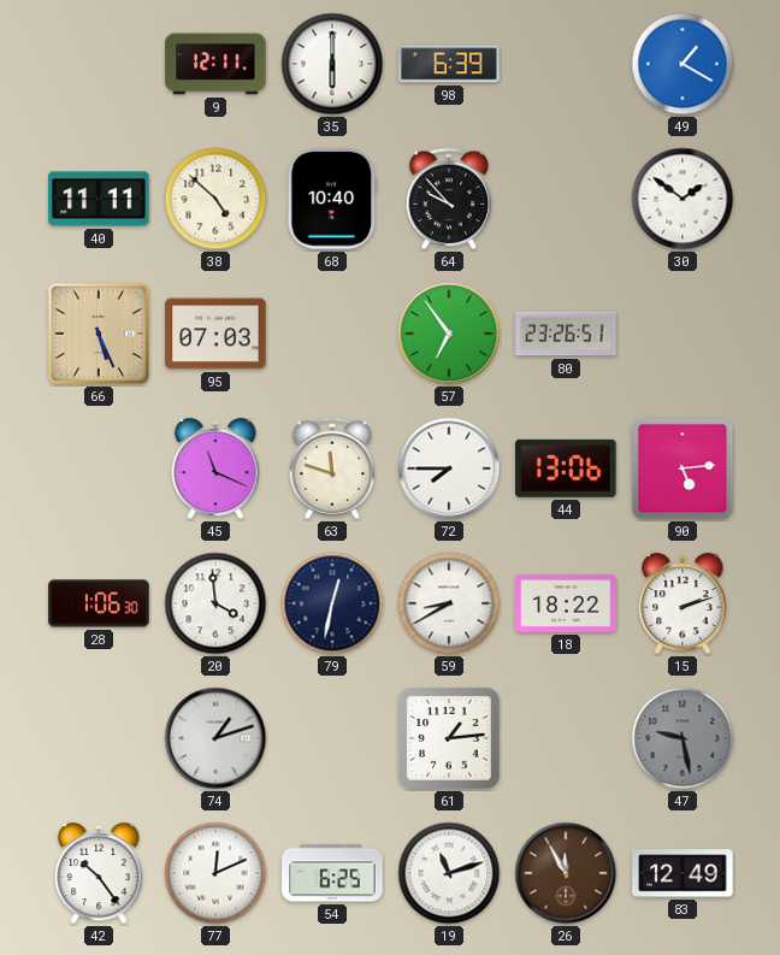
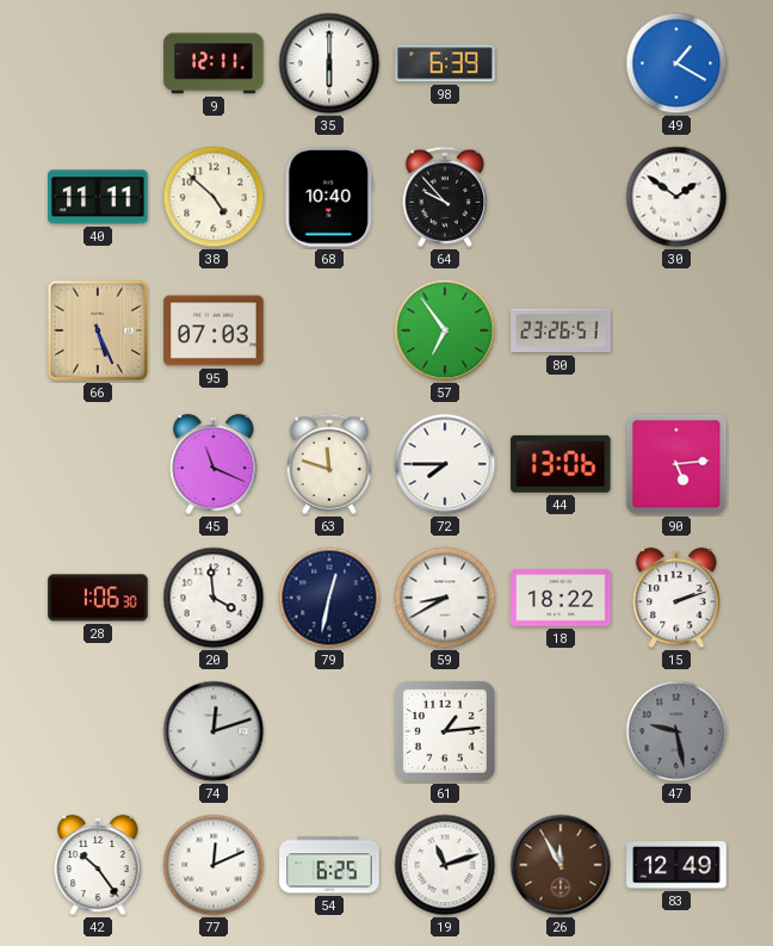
74: 1:12 -> 12:12
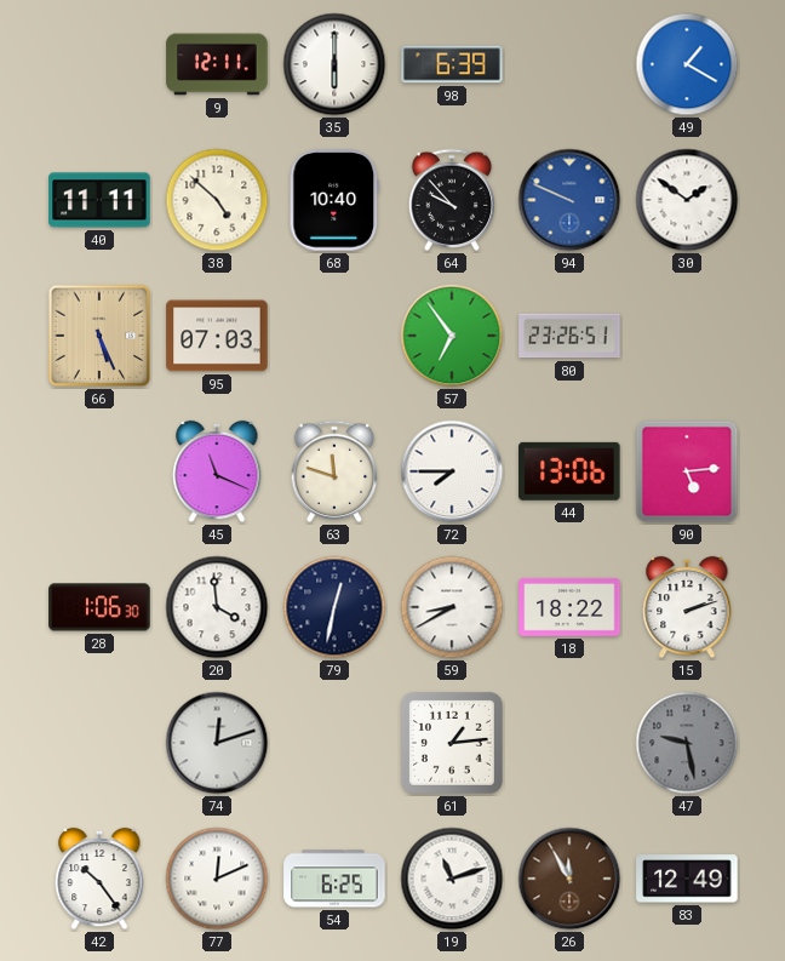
94: none -> 9:49
